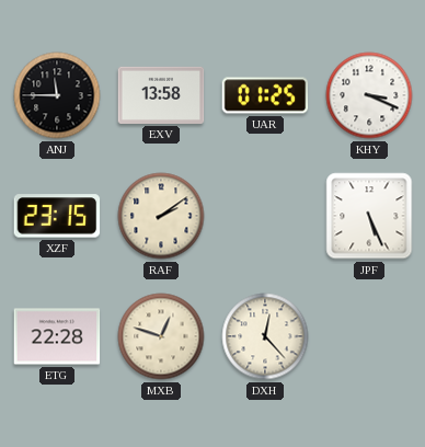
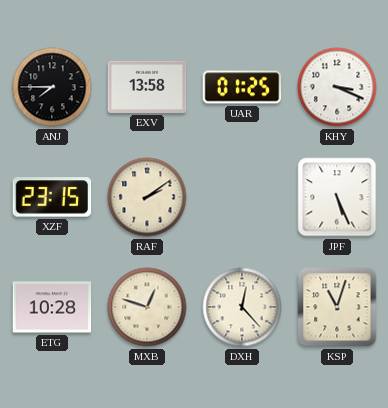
ANJ: 11:45 -> 7:45
ETG: 22:28 -> 10:28
KSP: none -> 11:03
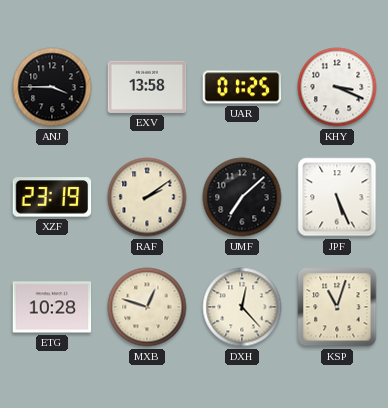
ANJ: 7:45 -> 3:45
XZF: 23:15 -> 23:19
UMF: none -> 7:08
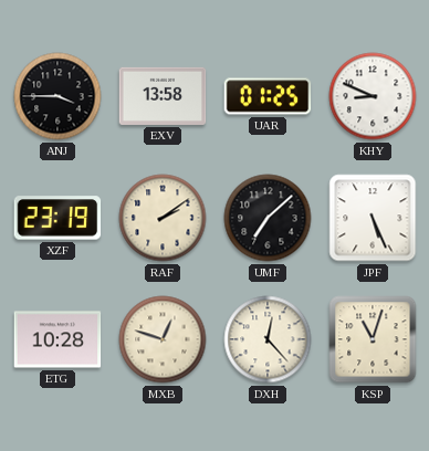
KHY: 3:19 -> 8:49
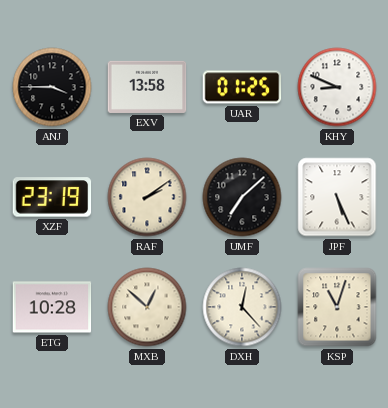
MXB: 12:48 -> 12:52
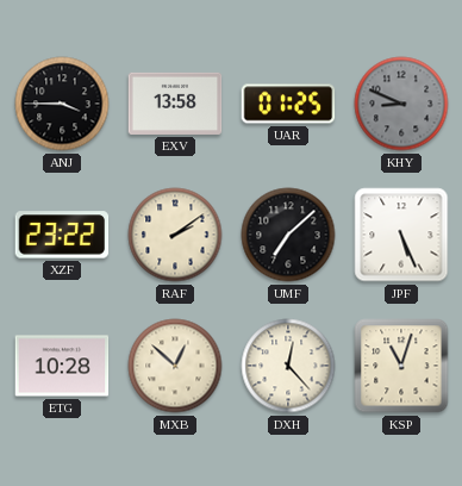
KHY dial: white -> grey
XZF: 23:19 -> 23:22
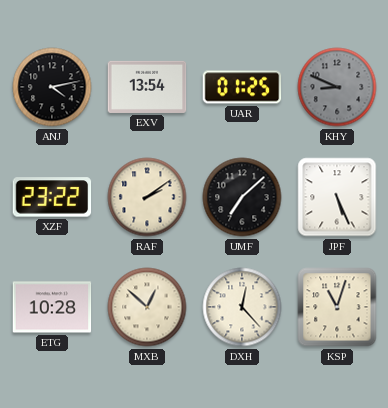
ANJ: 3:45 -> 4:13
EXV: 13:58 -> 13:54
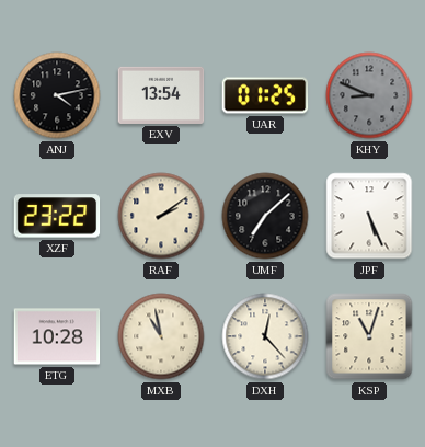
MXB: 12:52 -> 10:58
